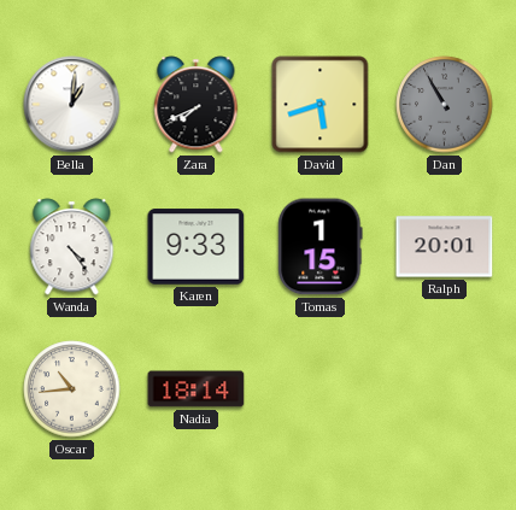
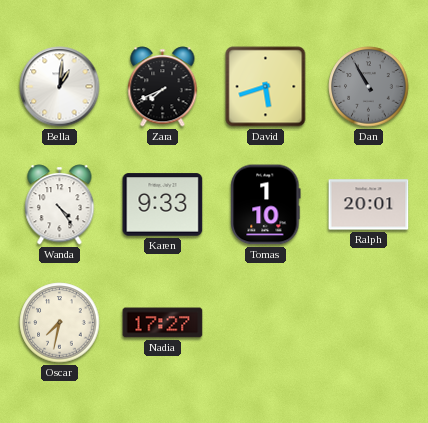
Tomas: 1:15 -> 1:10
Oscar: 10:44 -> 7:32
Nadia: 18:14 -> 17:27
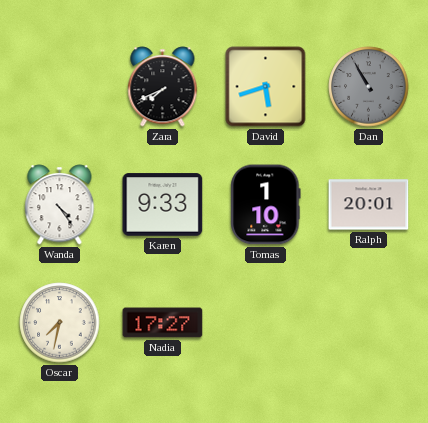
Bella: 1:01 -> none
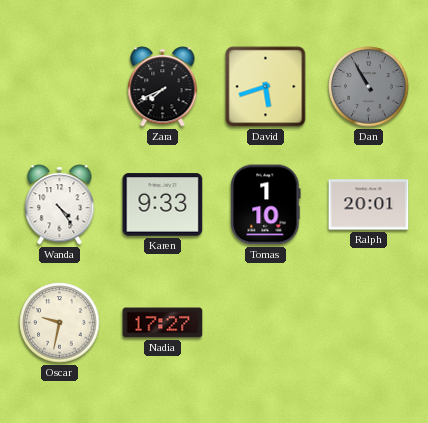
Oscar: 7:32 -> 9:32
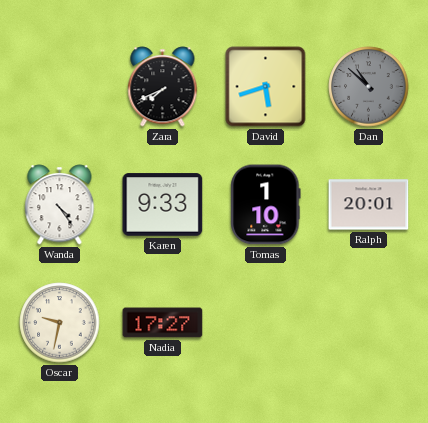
Dan: 10:55 -> 10:52
